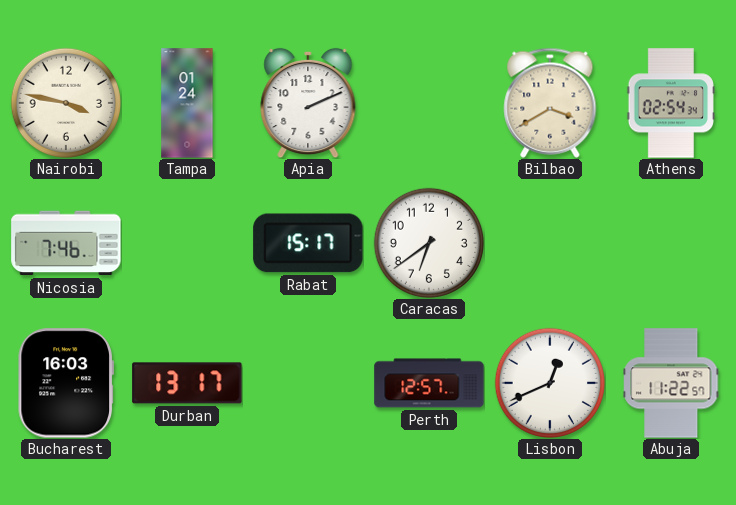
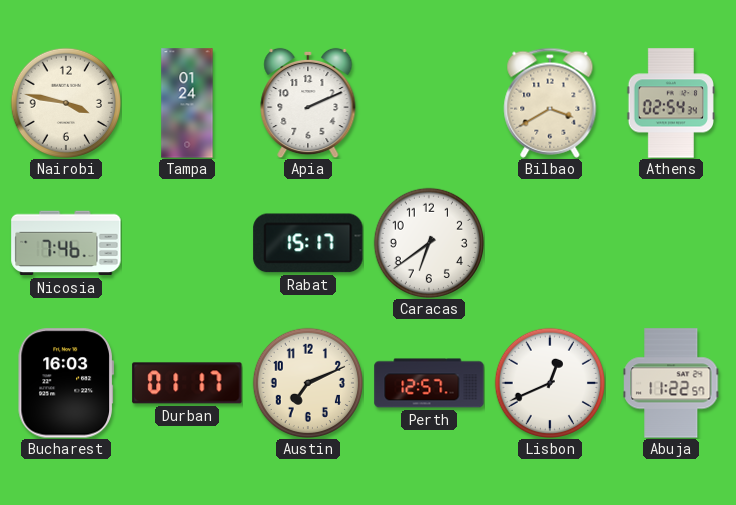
Durban: 13:17 -> 01:17
Austin: none -> 7:11
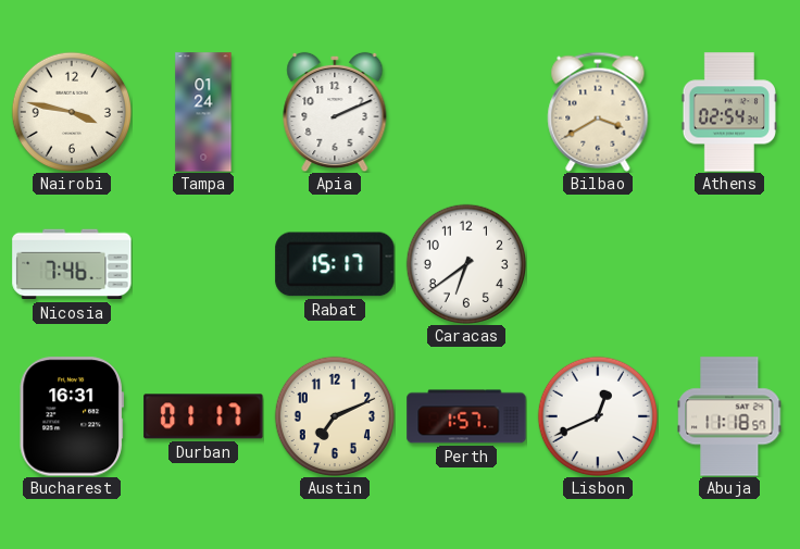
Bucharest: 16:03 -> 16:31
Perth: 12:57 -> 1:57
Abuja: 11:22 -> 11:18
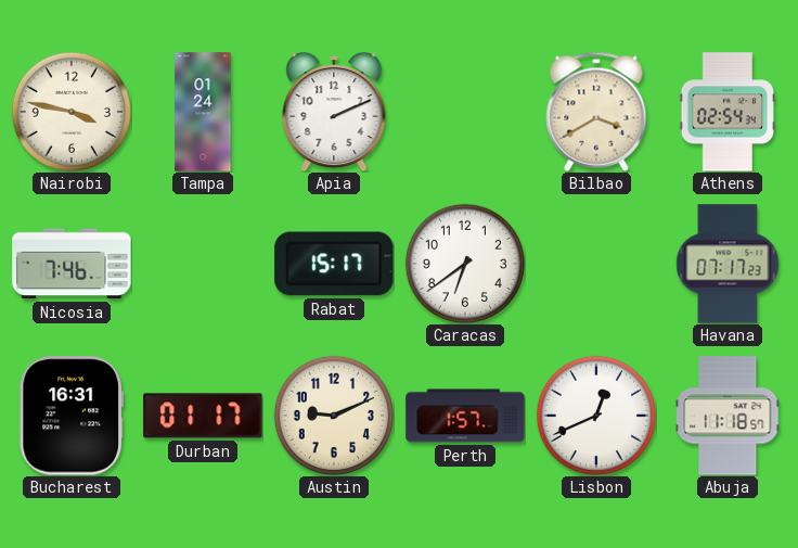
Havana: none -> 07:17
Austin: 7:11 -> 9:11
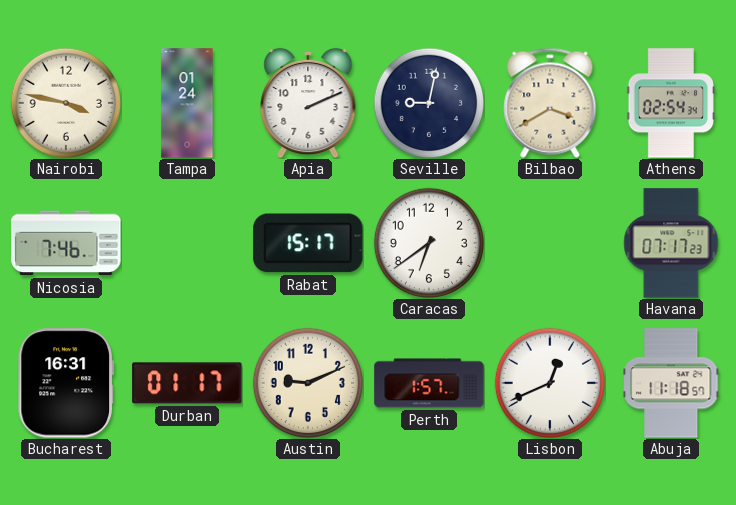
Seville: none -> 9:02
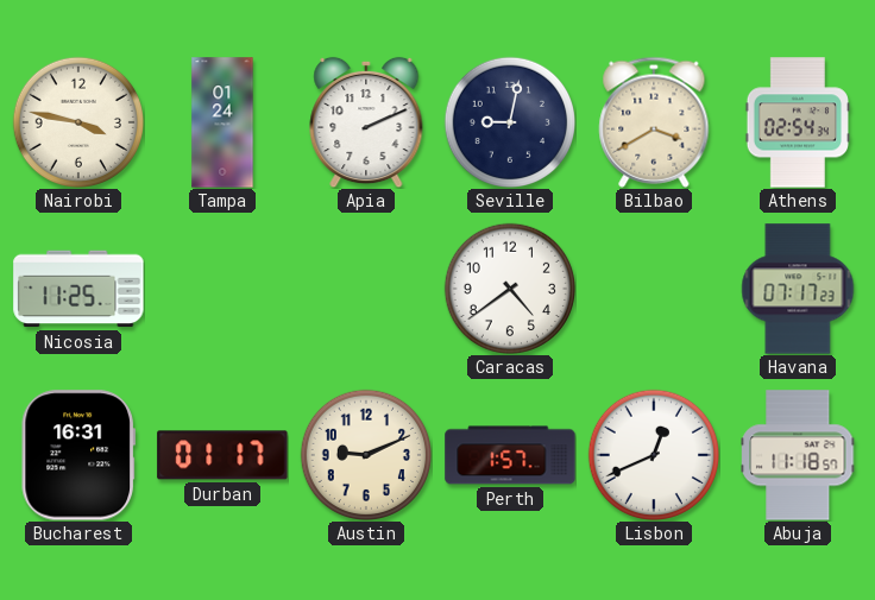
Nicosia: 7:46 -> 11:25
Rabat: 15:17 -> none
Caracas: 6:39 -> 4:39
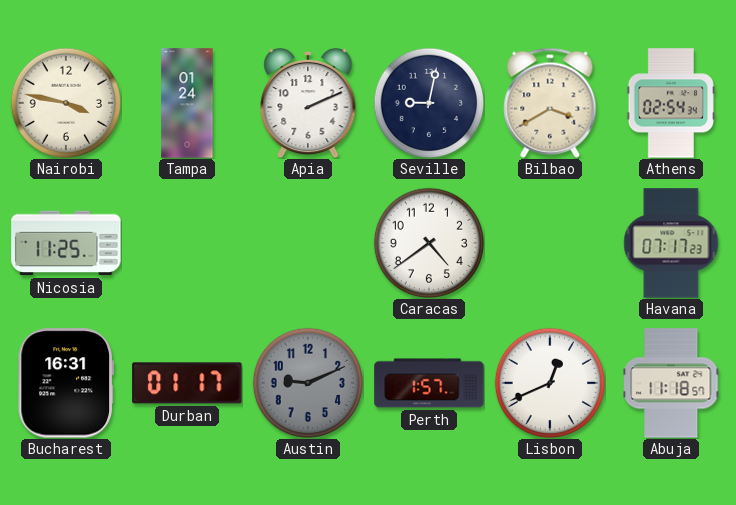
Austin dial: cream -> grey
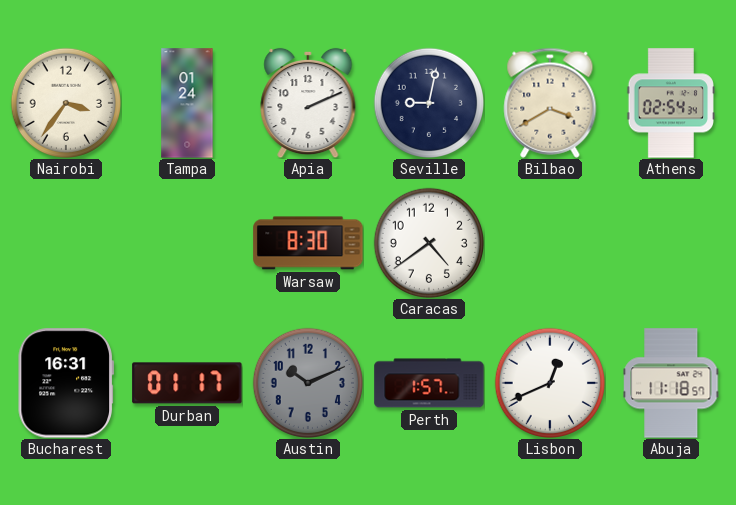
Nairobi: 3:47 -> 3:36
Nicosia: 11:25 -> none
Warsaw: none -> 8:30
Havana: 07:17 -> none
Austin: 9:11 -> 10:11
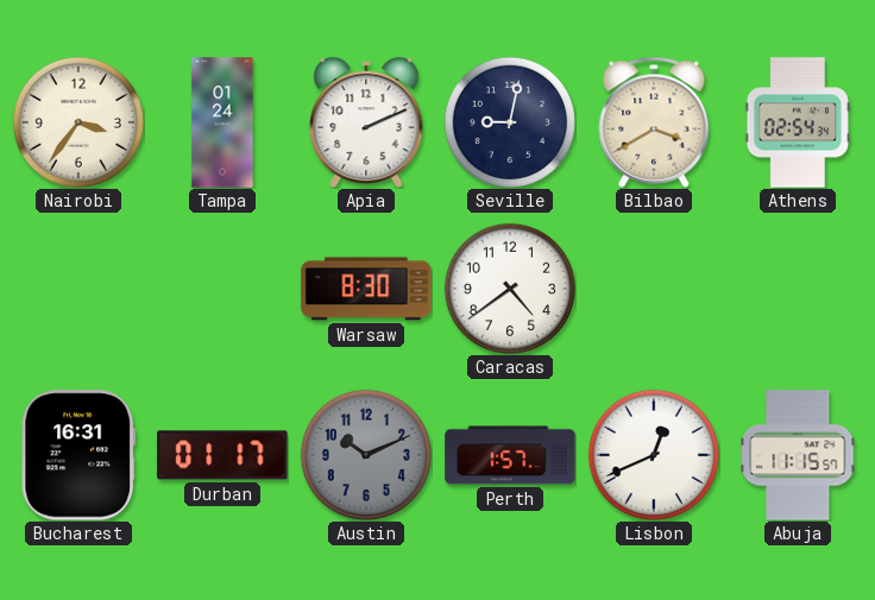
Abuja: 11:18 -> 11:15
